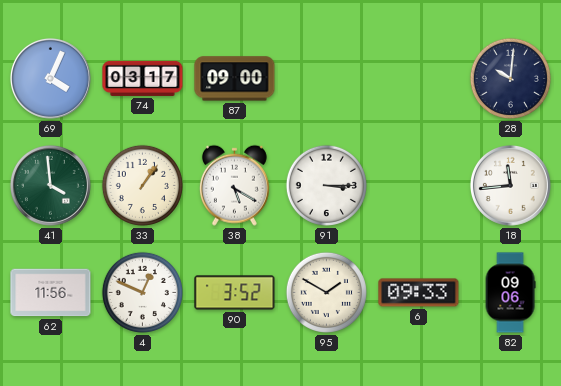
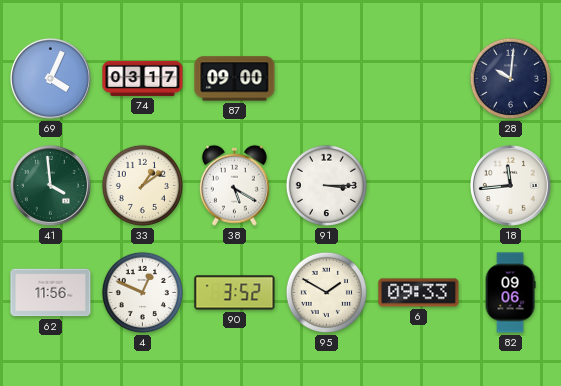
33: 1:06 -> 1:09
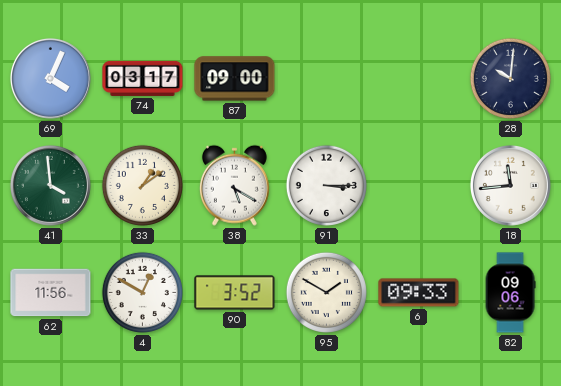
4: 12:49 -> 12:50
